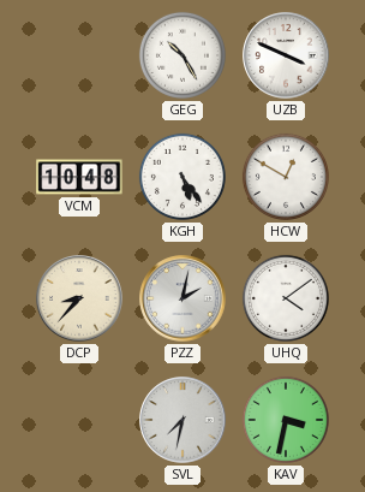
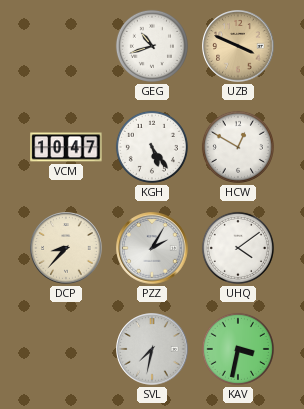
GEG: 10:25 -> 10:42
UZB dial: white -> champagne
VCM: 10:48 -> 10:47
PZZ: 2:02 -> 2:05
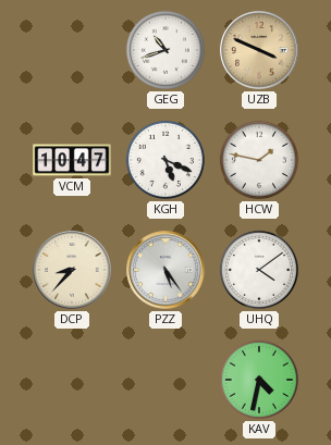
KGH: 5:24 -> 5:19
HCW: 12:50 -> 1:47
PZZ: 2:05 -> 5:24
SVL: 7:32 -> none
KAV: 3:32 -> 4:32
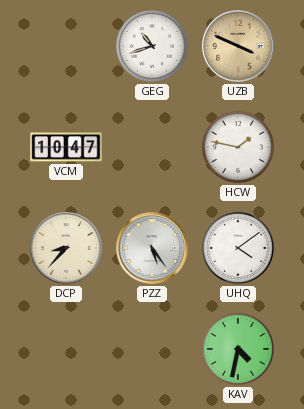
KGH: 5:19 -> none
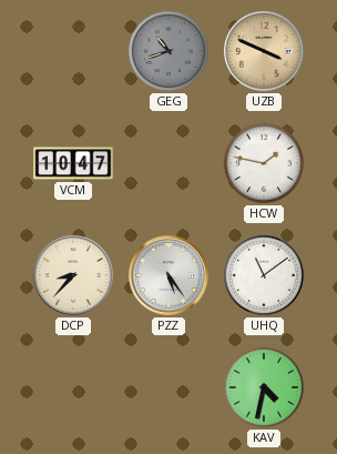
GEG dial: white -> grey
UHQ: 4:09 -> 11:09
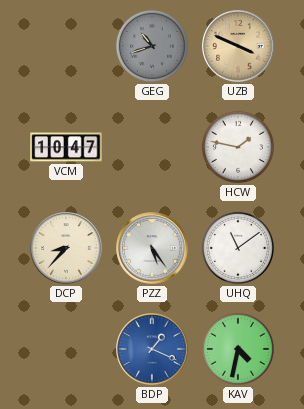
BDP: none -> 1:19
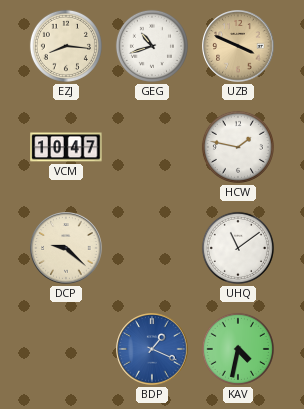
EZJ: none -> 8:16
GEG dial: grey -> white
DCP: 8:37 -> 9:22
PZZ: 5:24 -> none
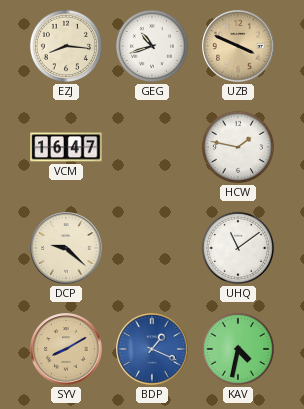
VCM: 10:47 -> 16:47
SYV: none -> 8:10
